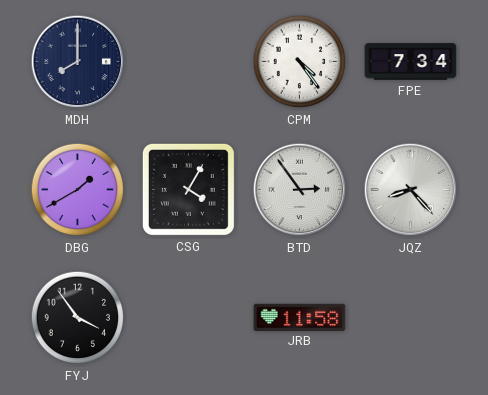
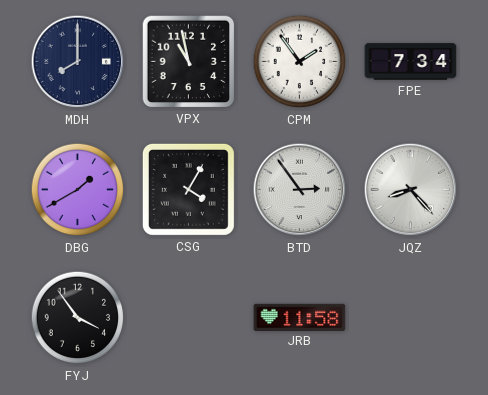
VPX: none -> 10:58
CPM: 4:24 -> 1:54
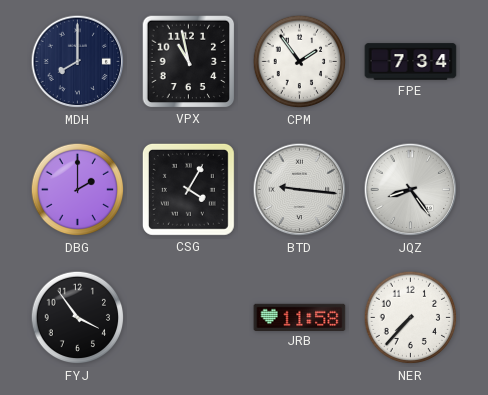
DBG: 1:40 -> 2:00
BTD: 2:54 -> 9:16
JQZ: 8:23 -> 8:24
NER: none -> 7:37
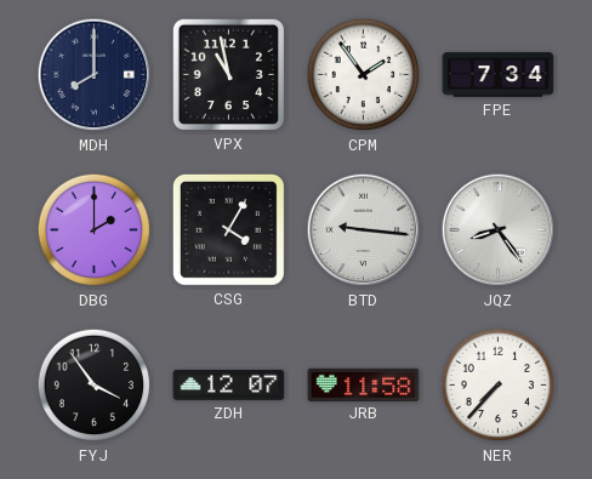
ZDH: none -> 12:07
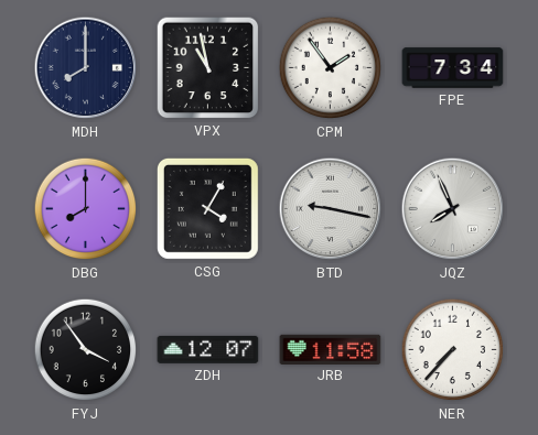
DBG: 2:00 -> 8:00
BTD: 9:16 -> 9:17
JQZ: 8:24 -> 7:56
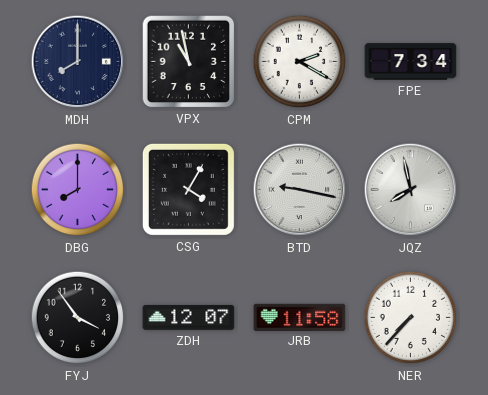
CPM: 1:54 -> 2:20
JQZ: 7:56 -> 7:58
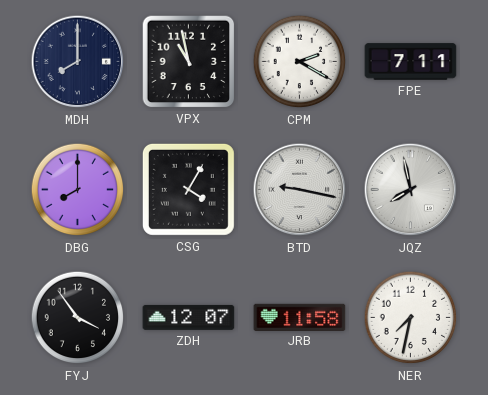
FPE: 7:34 -> 7:11
NER: 7:37 -> 7:32
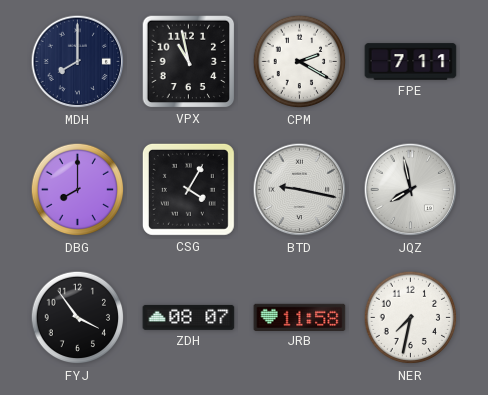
ZDH: 12:07 -> 08:07
